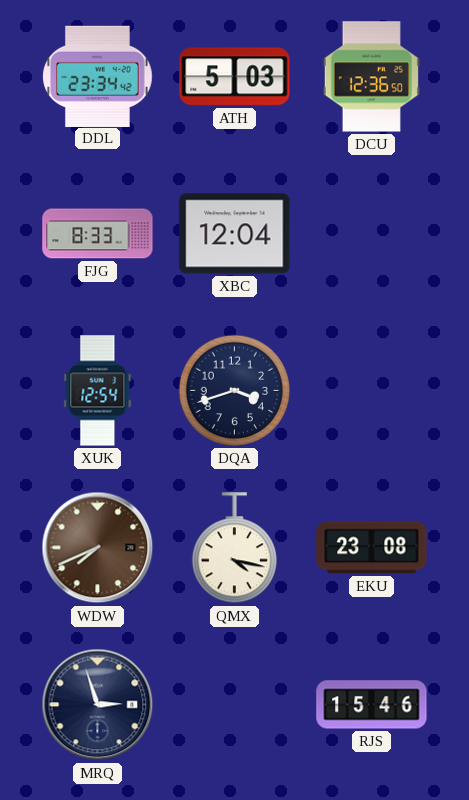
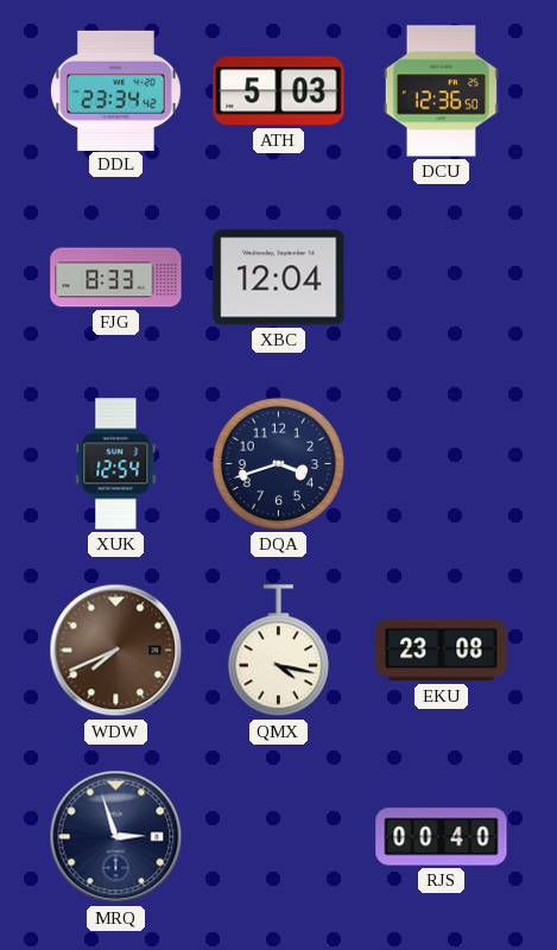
RJS: 15:46 -> 00:40
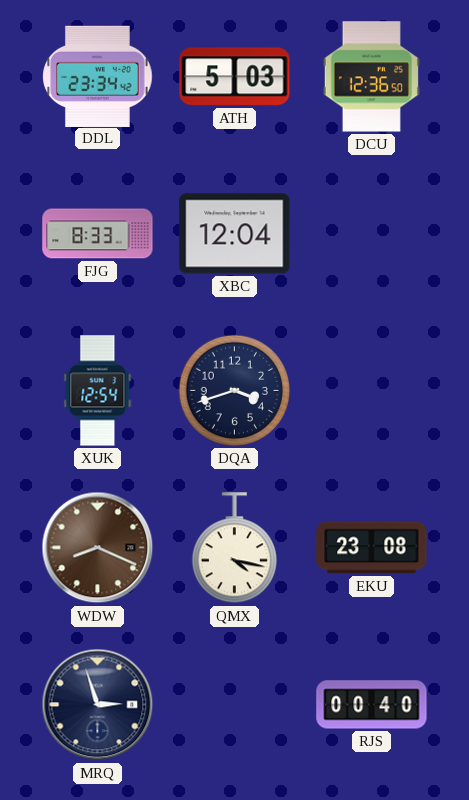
WDW: 7:41 -> 8:19
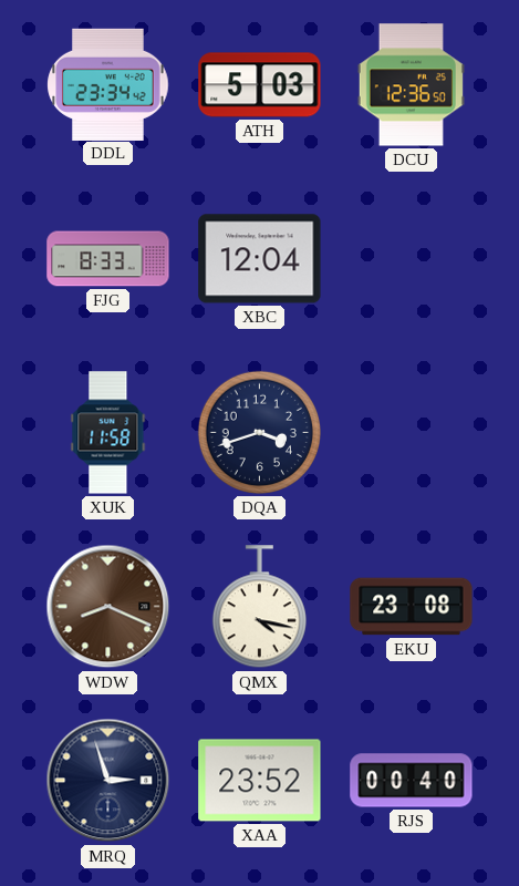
XUK: 12:54 -> 11:58
XAA: none -> 23:52
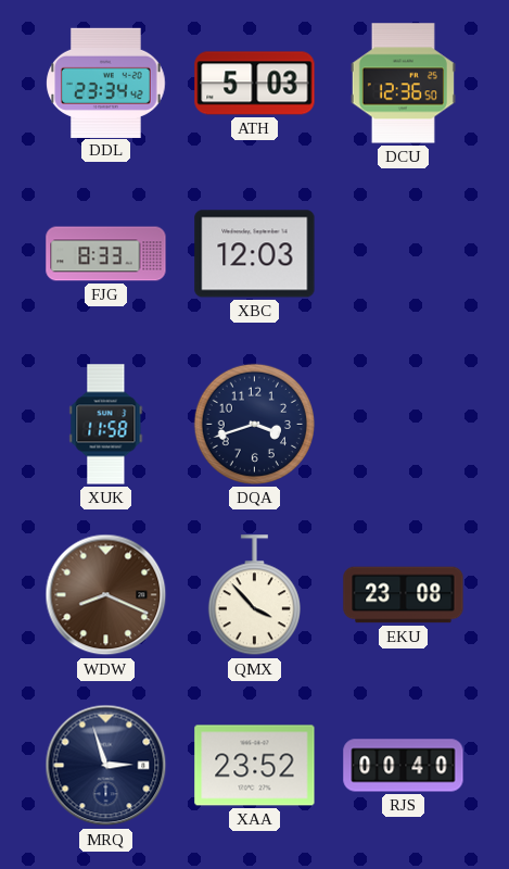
XBC: 12:04 -> 12:03
QMX: 4:17 -> 3:53
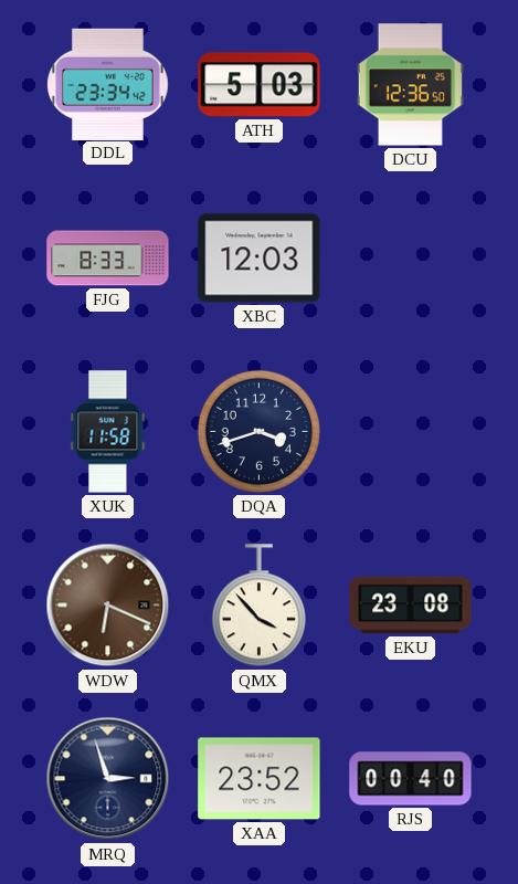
WDW: 8:19 -> 6:19
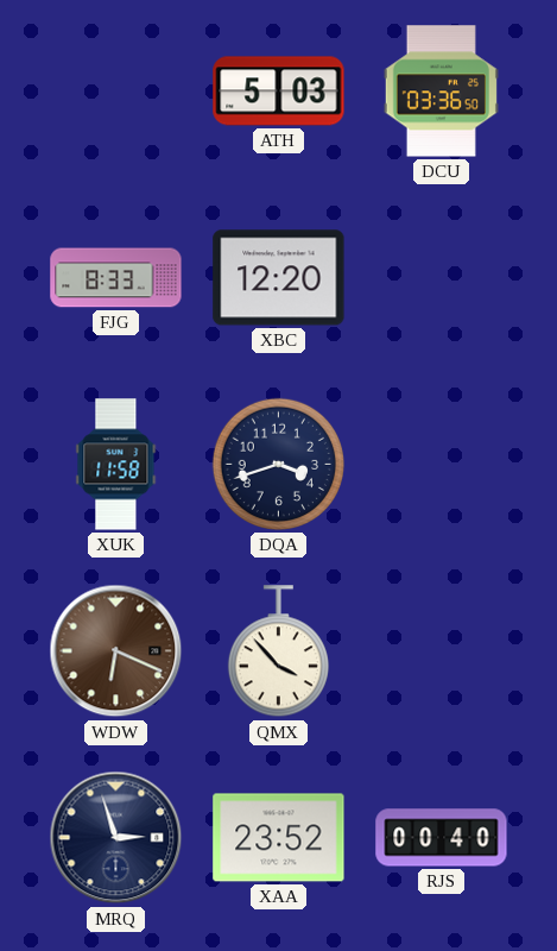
DDL: 23:34 -> none
DCU: 12:36 -> 03:36
XBC: 12:03 -> 12:20
EKU: 23:08 -> none
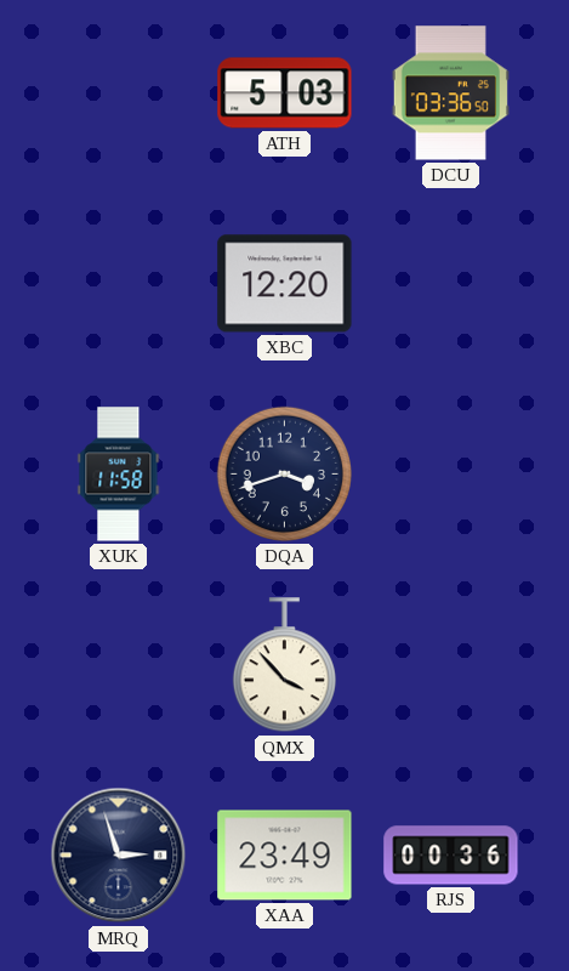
FJG: 8:33 -> none
WDW: 6:19 -> none
XAA: 23:52 -> 23:49
RJS: 00:40 -> 00:36
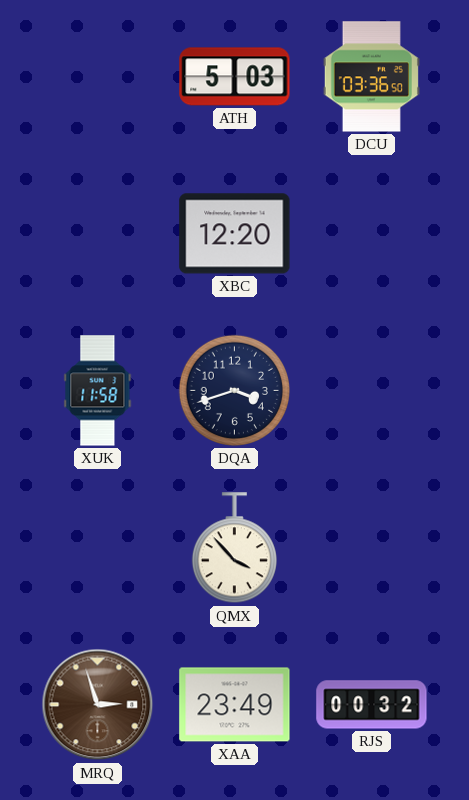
MRQ dial: navy -> brown
RJS: 00:36 -> 00:32
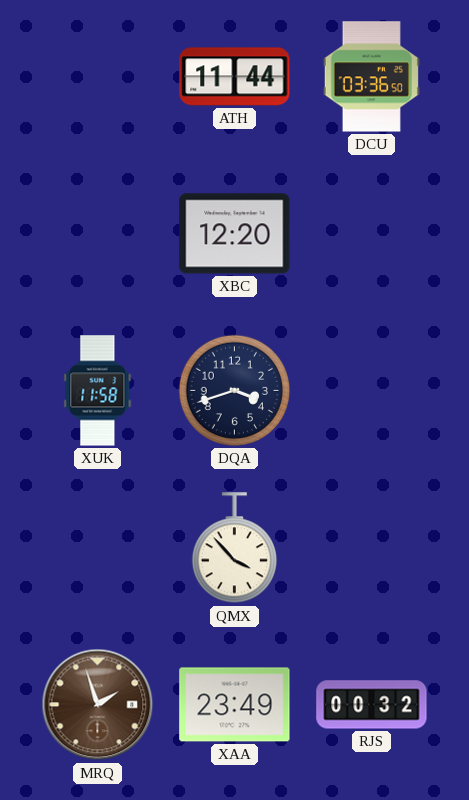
ATH: 5:03 -> 11:44
MRQ: 2:57 -> 1:57
